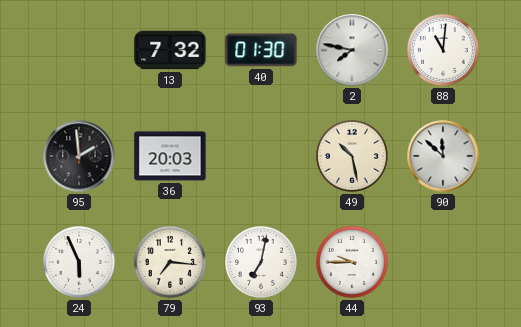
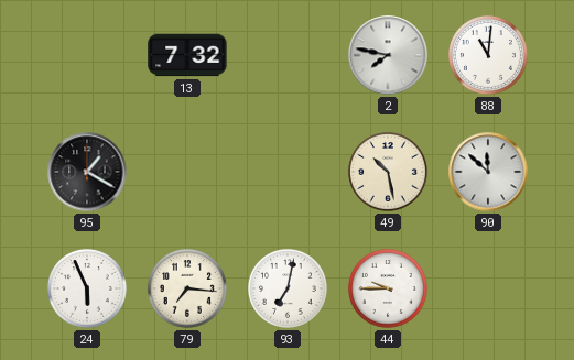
40: 01:30 -> none
95: 1:59 -> 1:20
36: 20:03 -> none
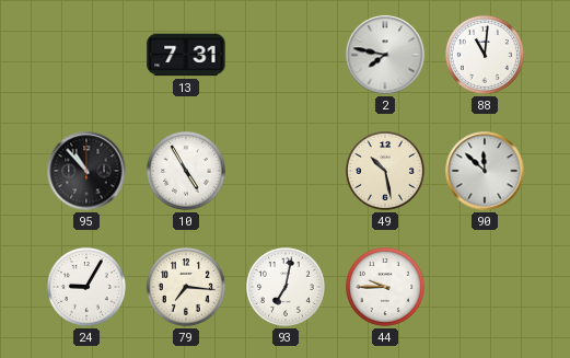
13: 7:32 -> 7:31
95: 1:20 -> 10:53
10: none -> 4:55
24: 5:56 -> 9:05
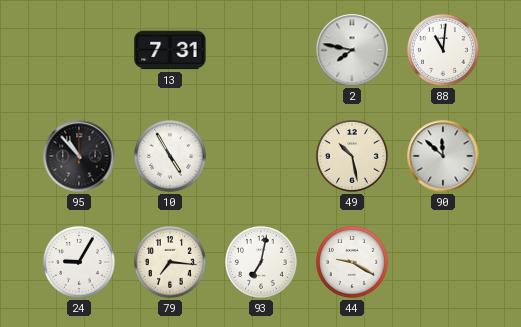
44: 9:45 -> 9:20
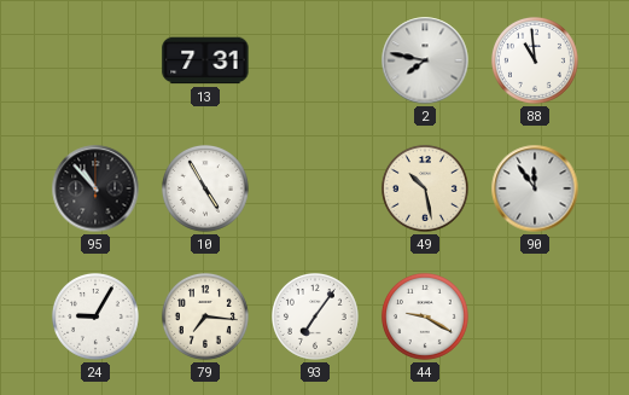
88: 11:01 -> 10:59
90: 11:52 -> 11:54
93: 7:02 -> 7:06
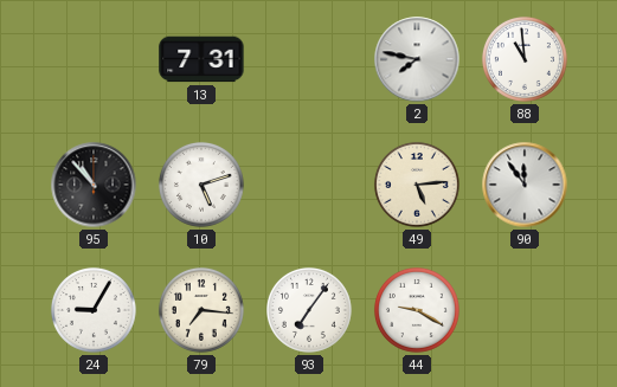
10: 4:55 -> 5:12
49: 10:28 -> 5:14
